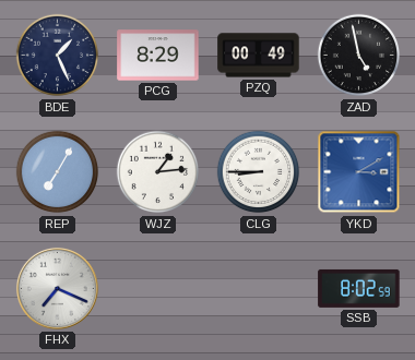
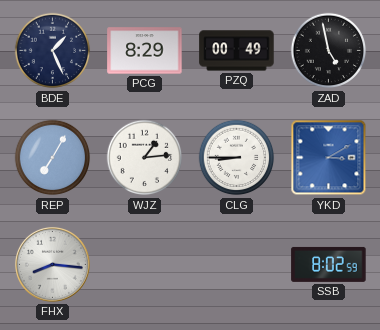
FHX: 7:19 -> 8:16
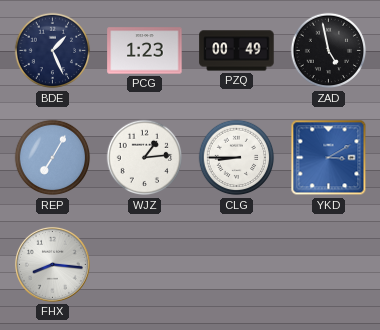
PCG: 8:29 -> 1:23
SSB: 8:02 -> none
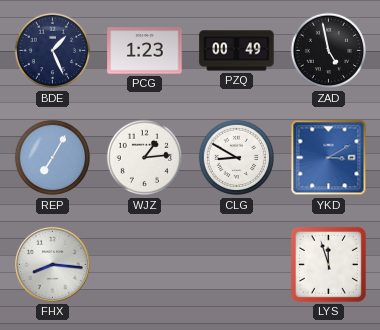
CLG: 8:45 -> 8:50
LYS: none -> 11:57
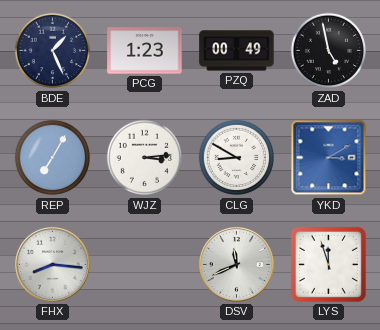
WJZ: 1:14 -> 3:14
DSV: none -> 11:41
